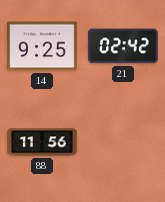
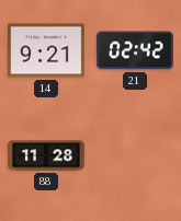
14: 9:25 -> 9:21
88: 11:56 -> 11:28
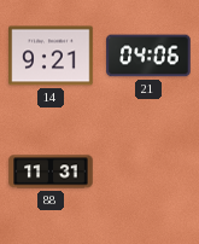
21: 02:42 -> 04:06
88: 11:28 -> 11:31
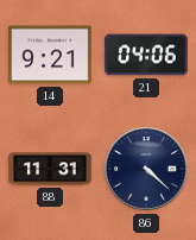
86: none -> 4:22
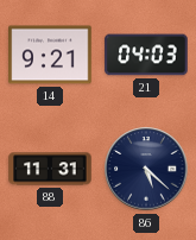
21: 04:06 -> 04:03
86: 4:22 -> 5:22
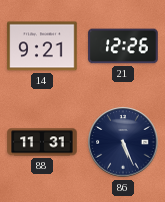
21: 04:03 -> 12:26
86: 5:22 -> 5:26
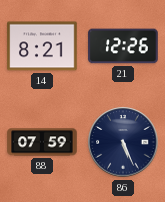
14: 9:21 -> 8:21
88: 11:31 -> 07:59
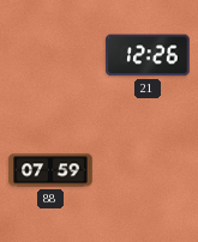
14: 8:21 -> none
86: 5:26 -> none
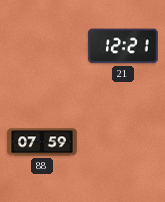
21: 12:26 -> 12:21
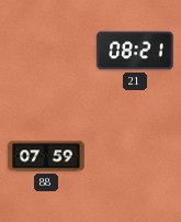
21: 12:21 -> 08:21
